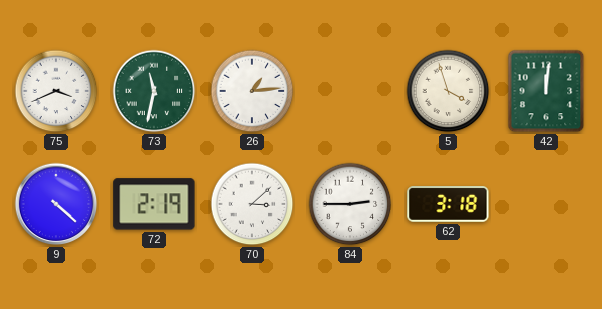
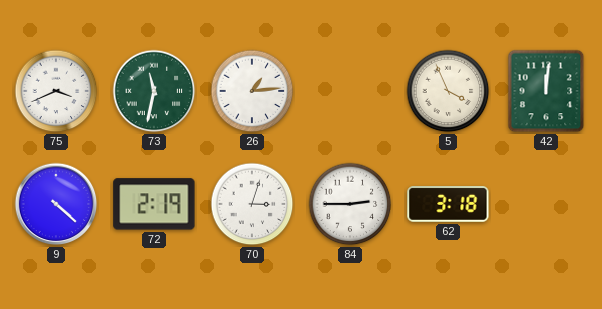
5: 3:57 -> 3:56
70: 3:08 -> 3:03
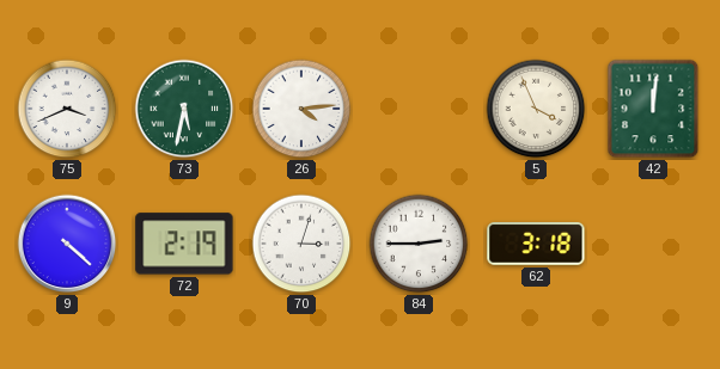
73: 11:32 -> 5:32
26: 1:14 -> 4:14
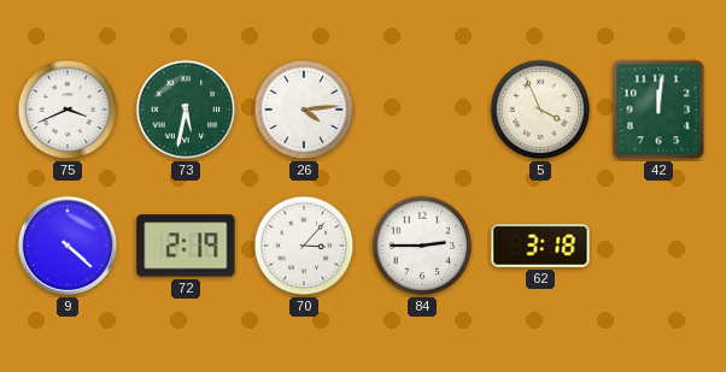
70: 3:03 -> 3:07
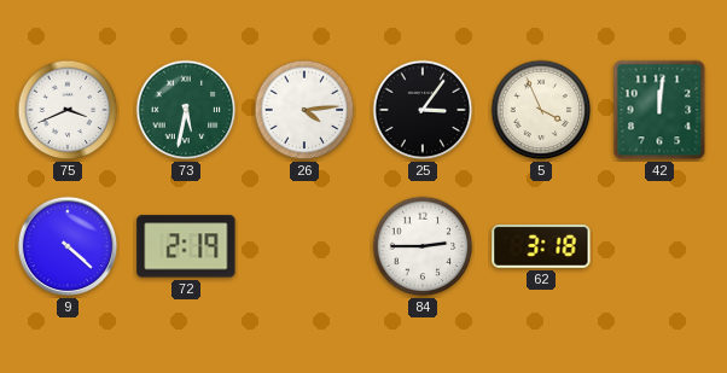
25: none -> 3:06
70: 3:07 -> none
